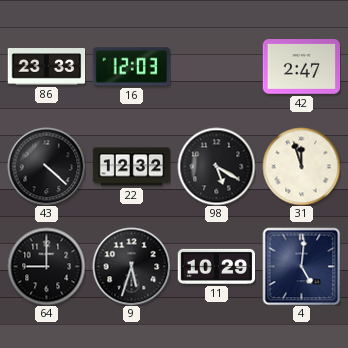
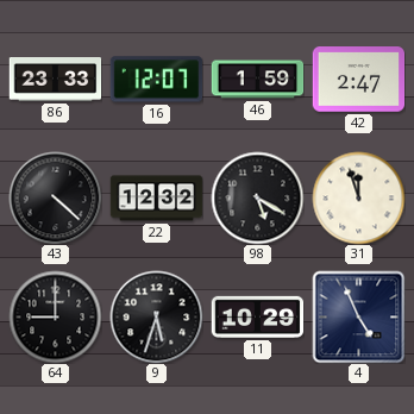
16: 12:03 -> 12:07
46: none -> 1:59
4: 5:01 -> 4:56
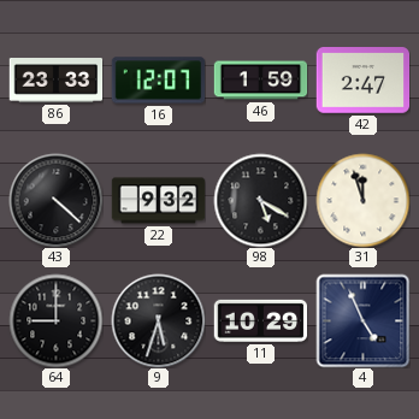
22: 12:32 -> 9:32
